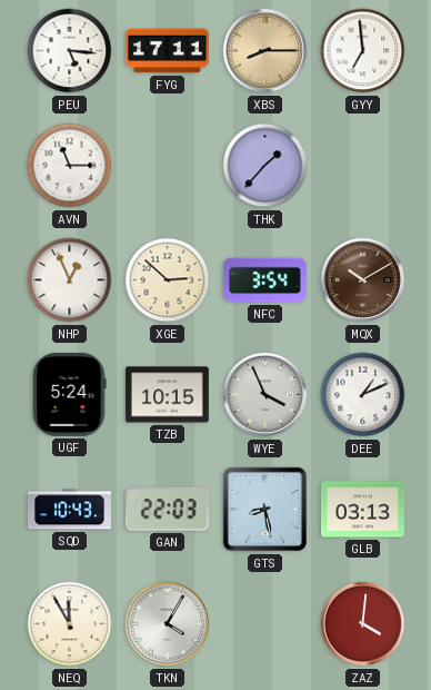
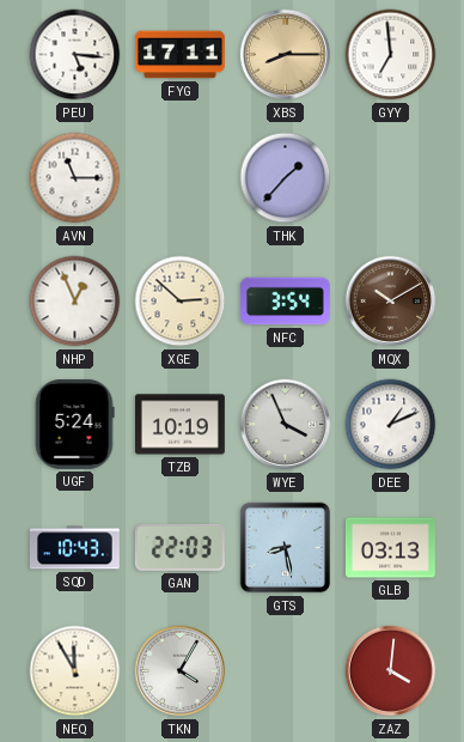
TZB: 10:15 -> 10:19
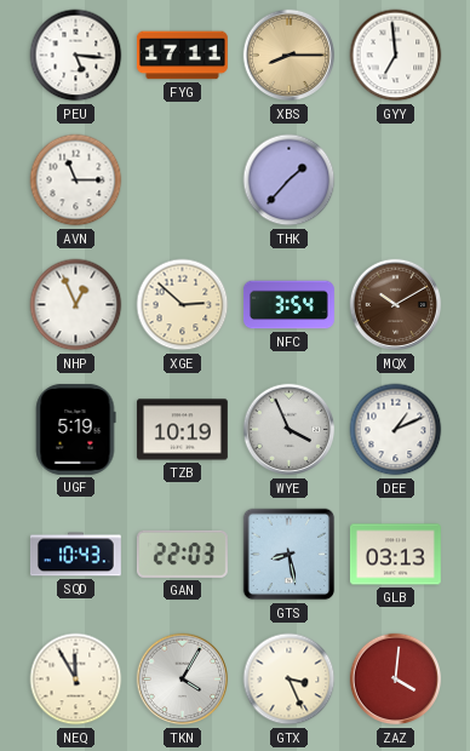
UGF: 5:24 -> 5:19
GTX: none -> 3:26
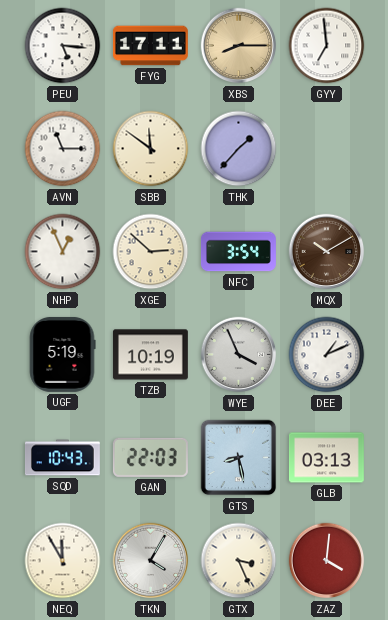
SBB: none -> 11:51
